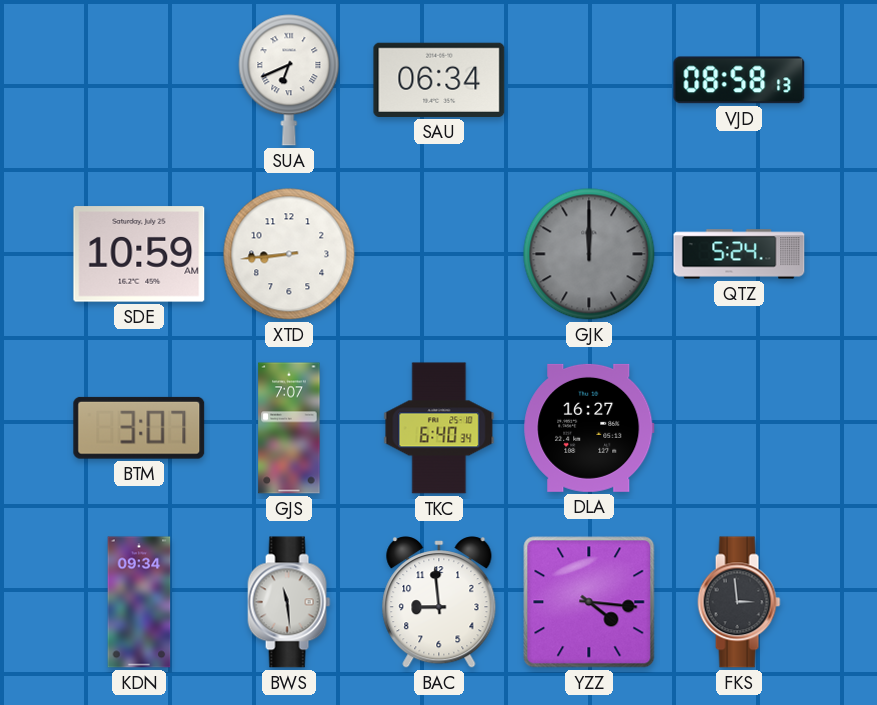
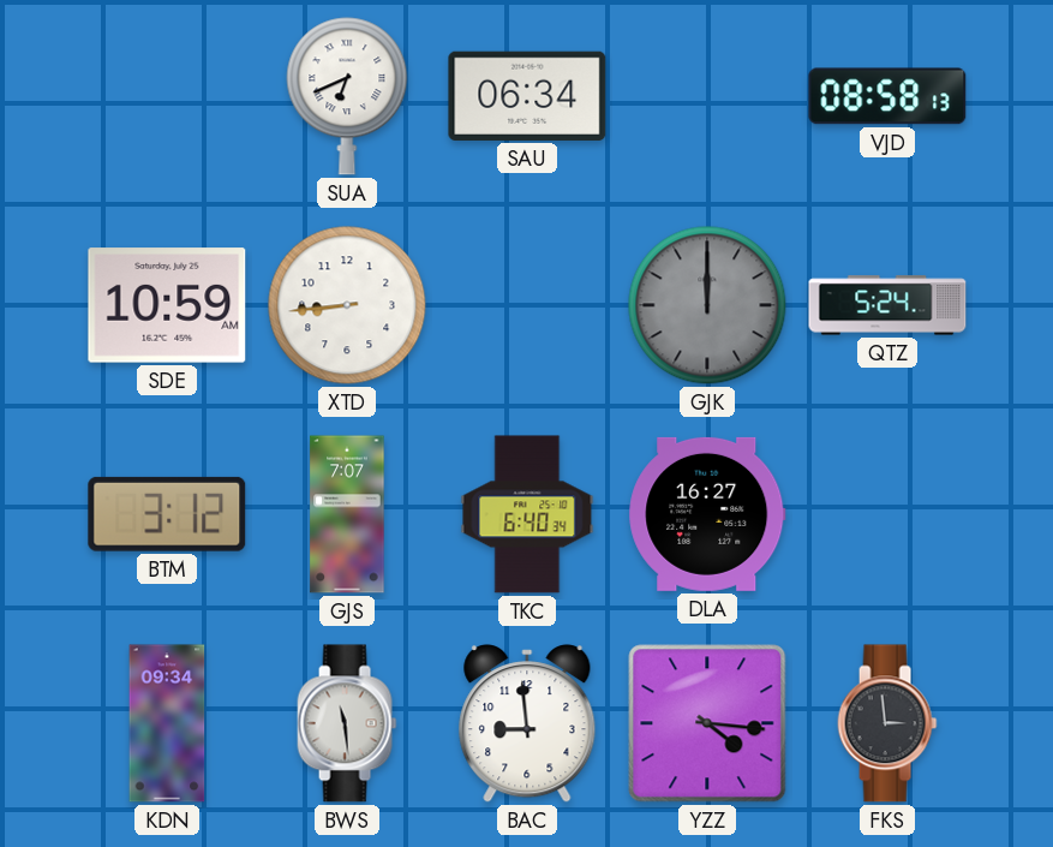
BTM: 3:07 -> 3:12
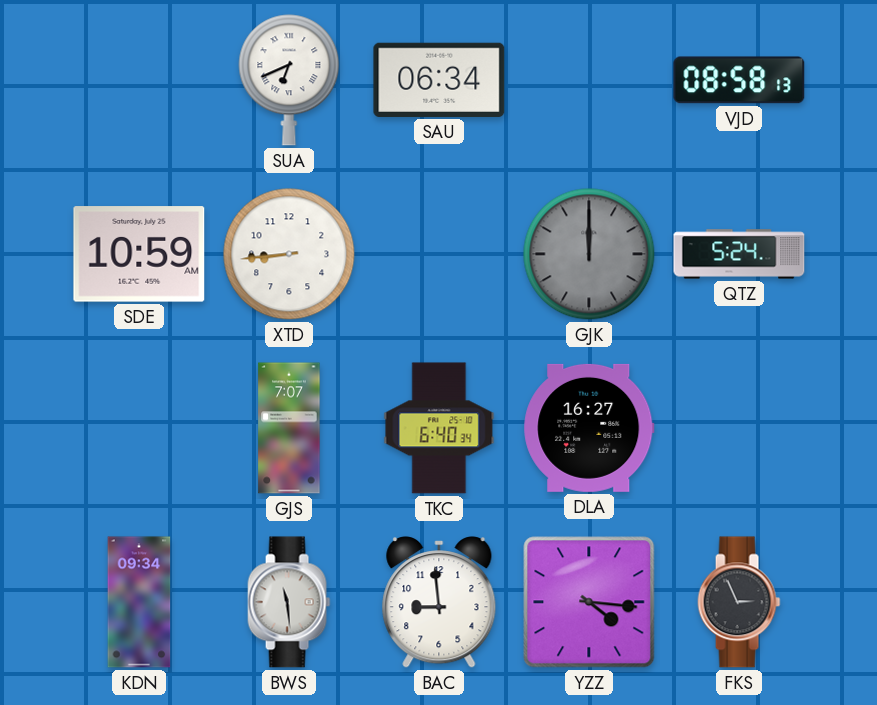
BTM: 3:12 -> none
FKS: 2:59 -> 2:56
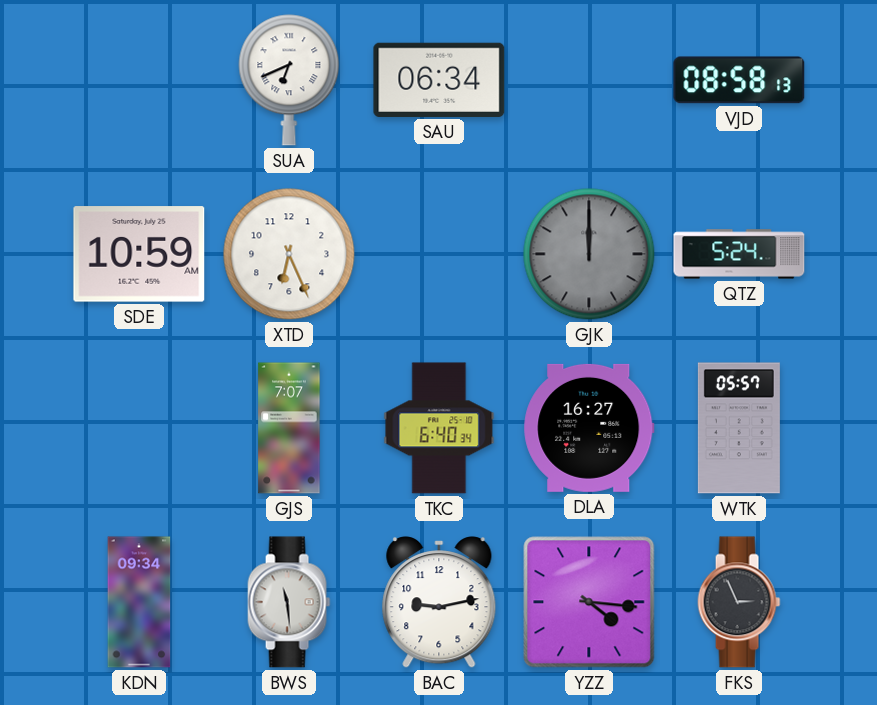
XTD: 8:44 -> 6:26
WTK: none -> 05:57
BAC: 8:59 -> 9:13
